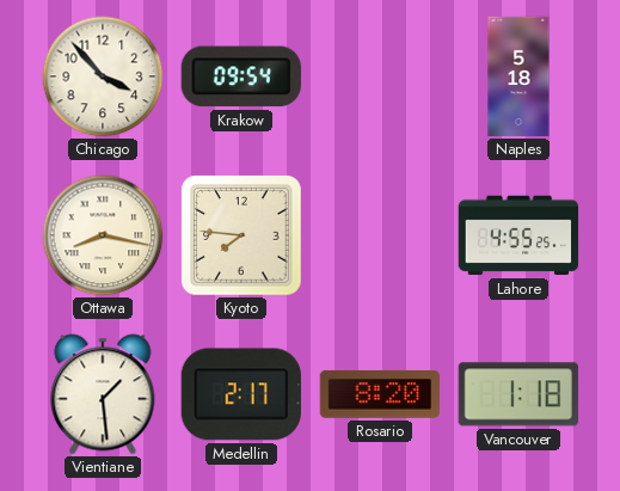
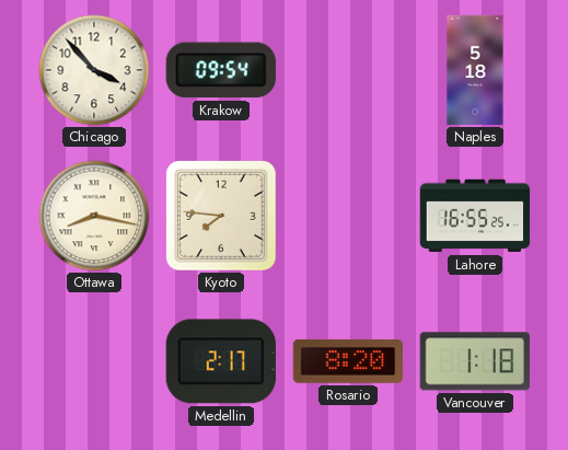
Lahore: 4:55 -> 16:55
Vientiane: 1:29 -> none
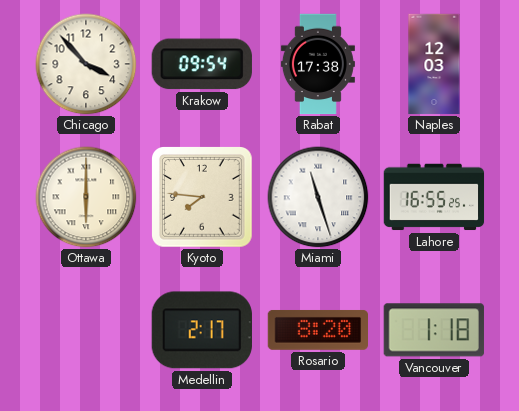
Rabat: none -> 17:38
Naples: 5:18 -> 12:03
Ottawa: 8:17 -> 6:00
Miami: none -> 11:27
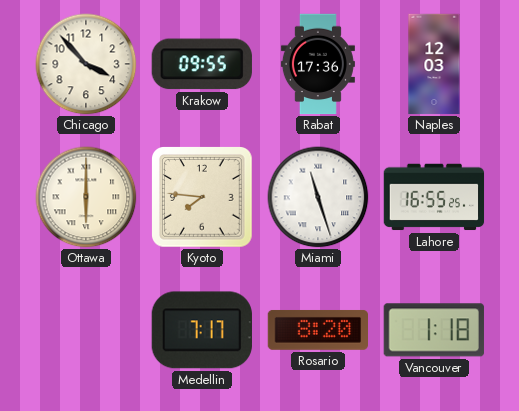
Krakow: 09:54 -> 09:55
Rabat: 17:38 -> 17:36
Medellin: 2:17 -> 7:17
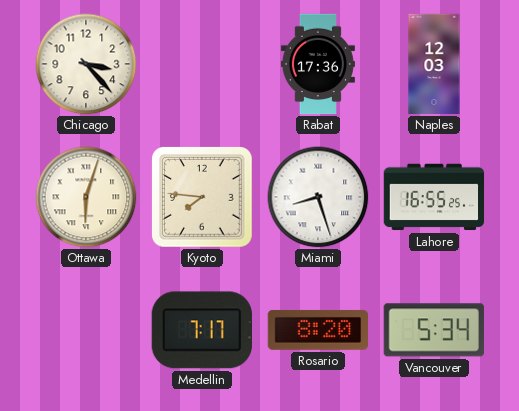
Chicago: 3:53 -> 3:23
Krakow: 09:55 -> none
Ottawa: 6:00 -> 6:03
Miami: 11:27 -> 8:27
Vancouver: 1:18 -> 5:34
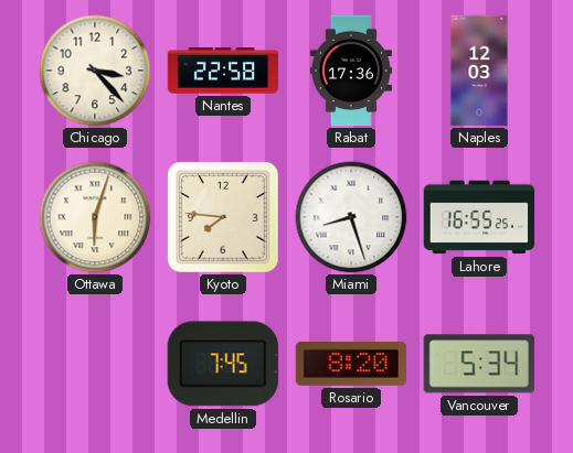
Nantes: none -> 22:58
Medellin: 7:17 -> 7:45
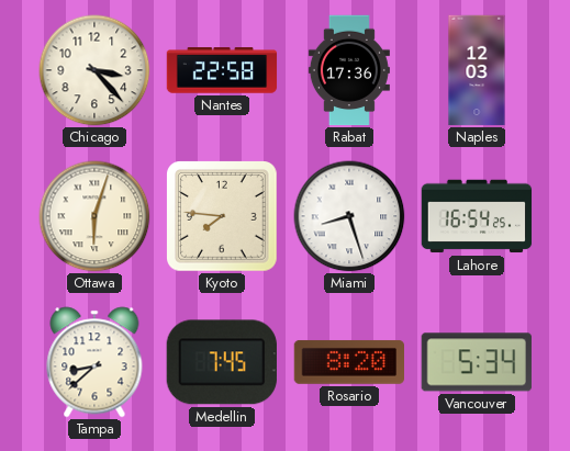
Lahore: 16:55 -> 16:54
Tampa: none -> 8:38
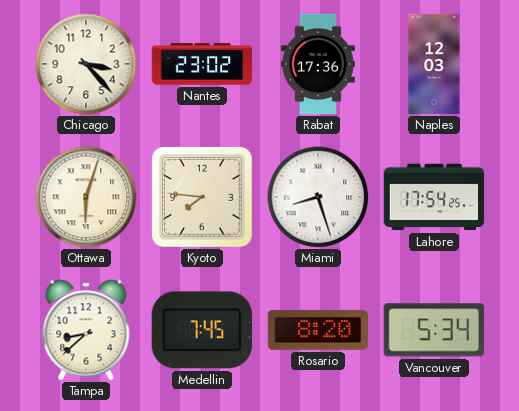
Nantes: 22:58 -> 23:02
Lahore: 16:54 -> 17:54
